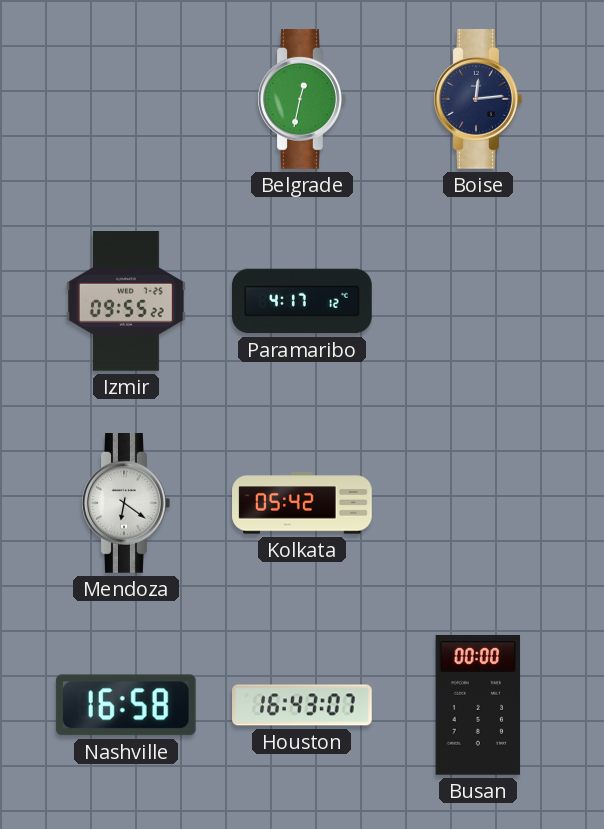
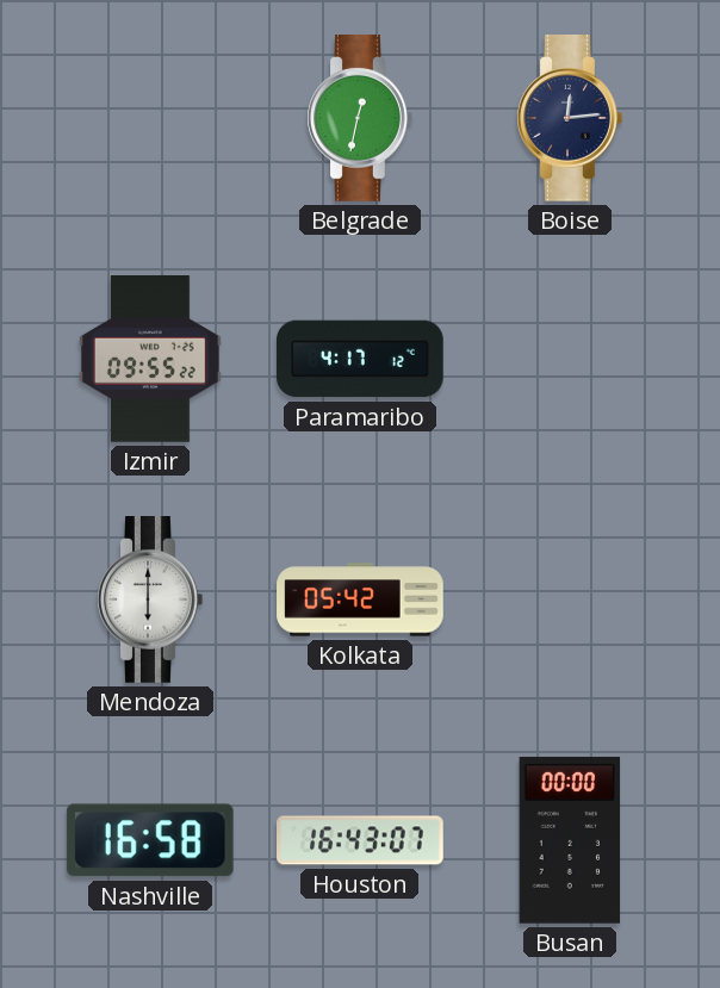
Mendoza: 6:21 -> 6:00
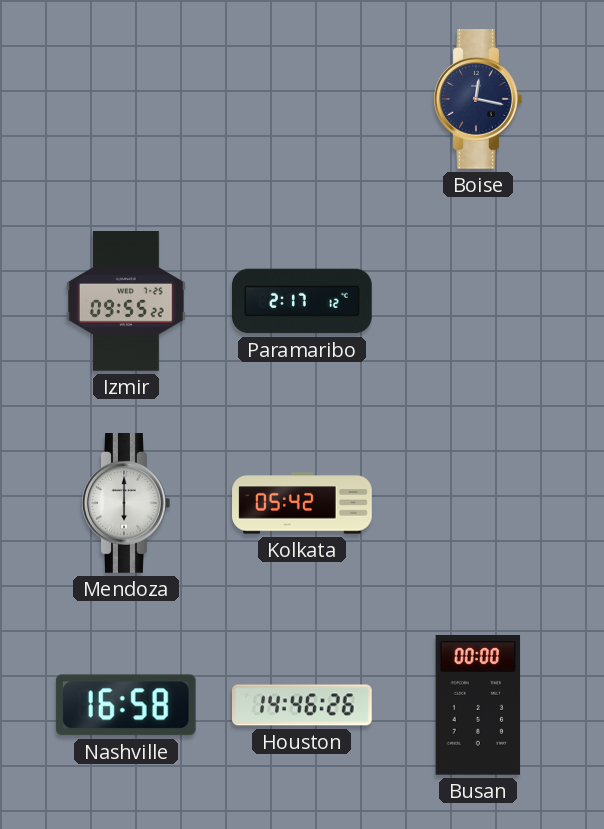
Belgrade: 12:32 -> none
Boise: 12:14 -> 12:17
Paramaribo: 4:17 -> 2:17
Houston: 16:43 -> 14:46
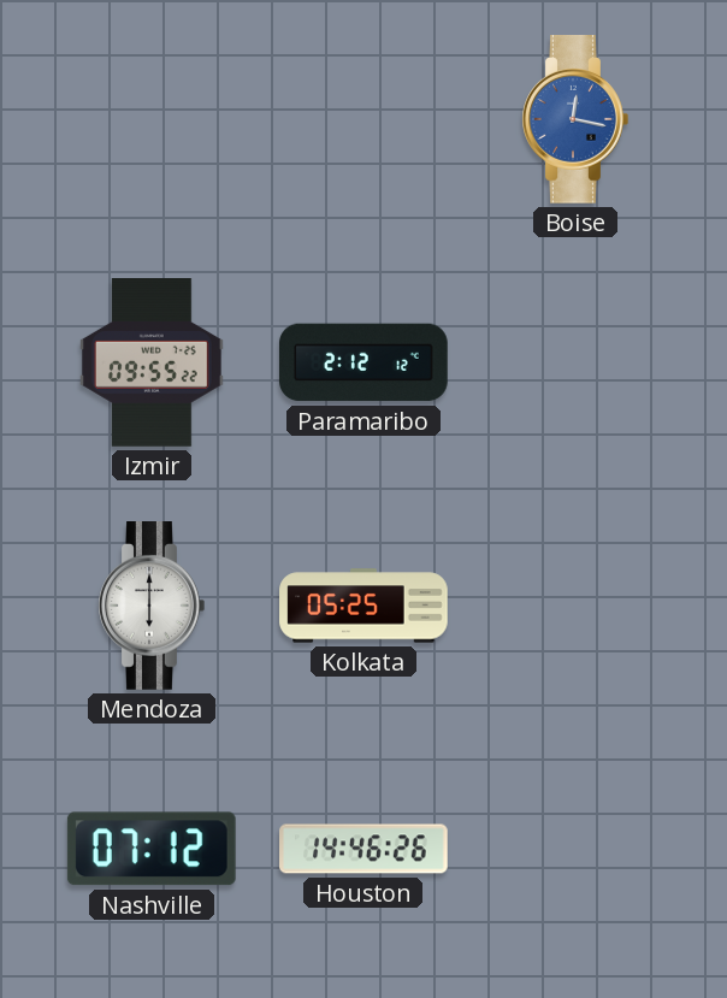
Boise dial: navy -> blue
Paramaribo: 2:17 -> 2:12
Kolkata: 05:42 -> 05:25
Nashville: 16:58 -> 07:12
Busan: 00:00 -> none
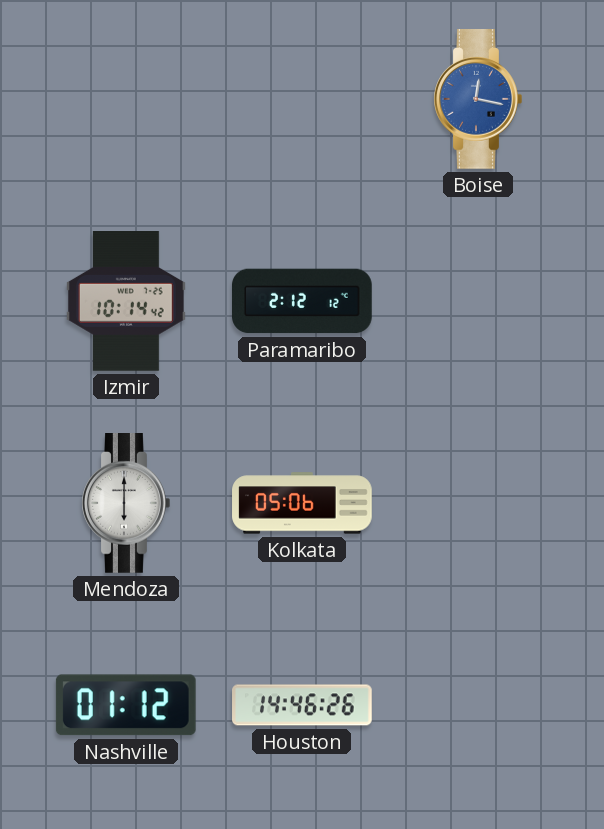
Izmir: 09:55 -> 10:14
Kolkata: 05:25 -> 05:06
Nashville: 07:12 -> 01:12
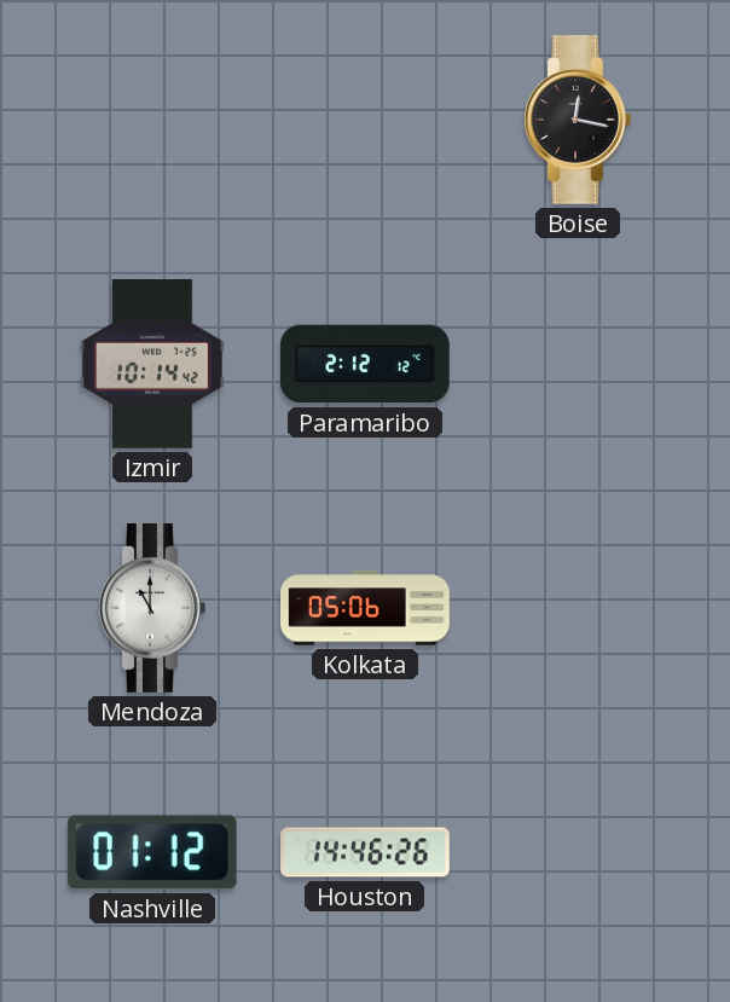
Boise dial: blue -> black
Mendoza: 6:00 -> 11:00
